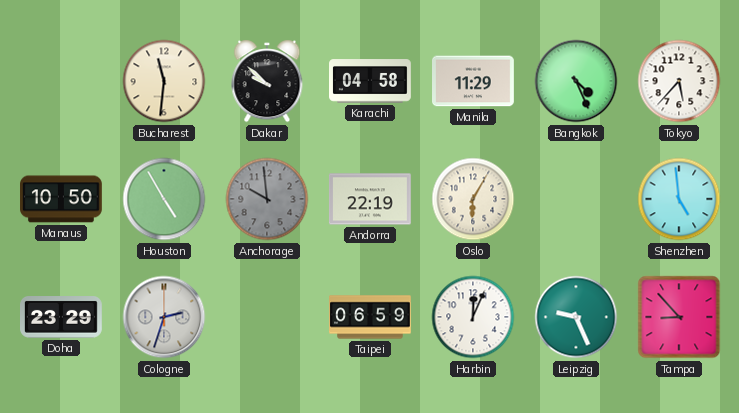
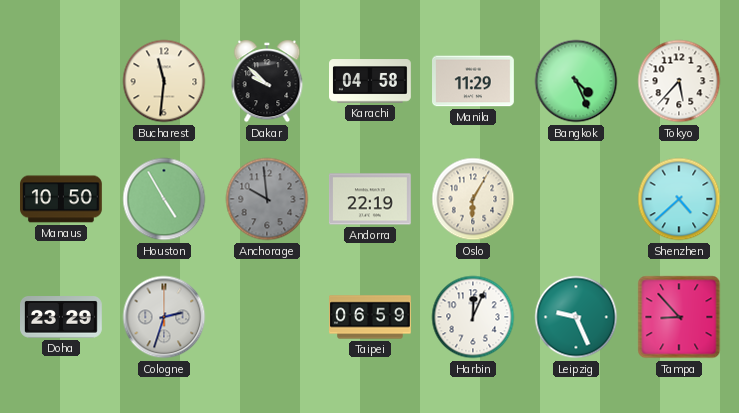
Shenzhen: 4:59 -> 4:38
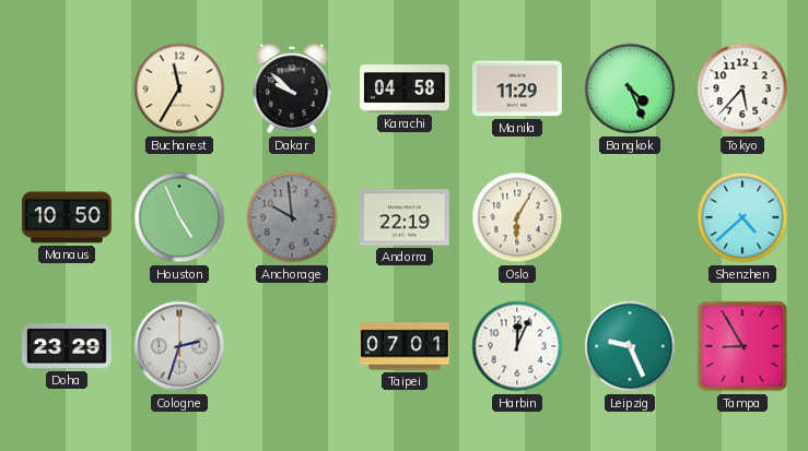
Bucharest: 11:31 -> 11:35
Houston: 4:55 -> 4:56
Taipei: 06:59 -> 07:01
Tampa: 8:53 -> 8:55
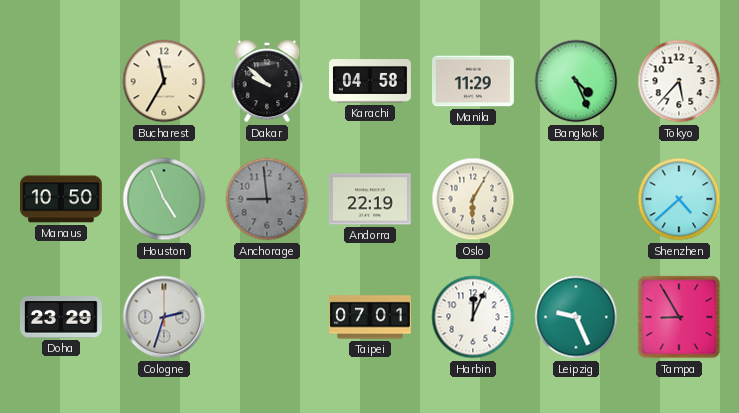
Anchorage: 9:59 -> 8:59
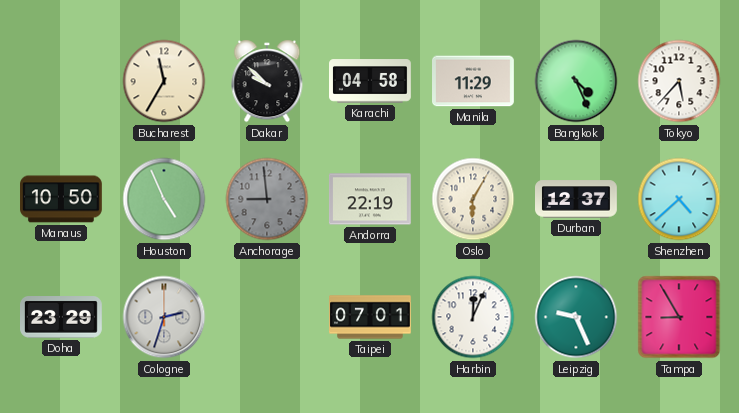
Durban: none -> 12:37
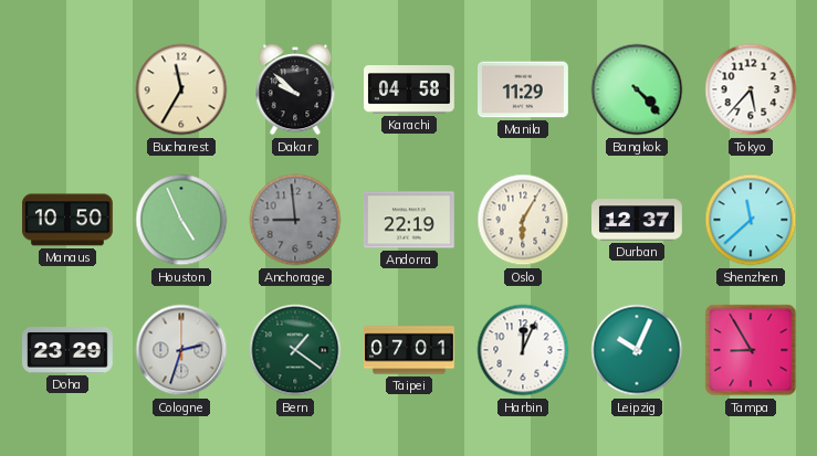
Bangkok: 4:26 -> 4:23
Shenzhen: 4:38 -> 11:38
Bern: none -> 1:21
Leipzig: 9:26 -> 10:04
